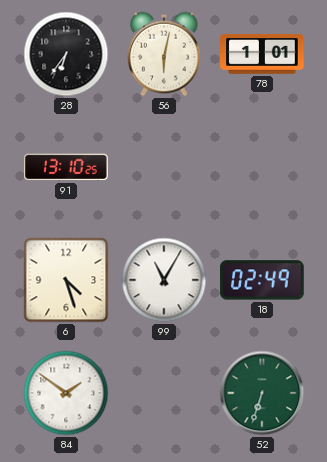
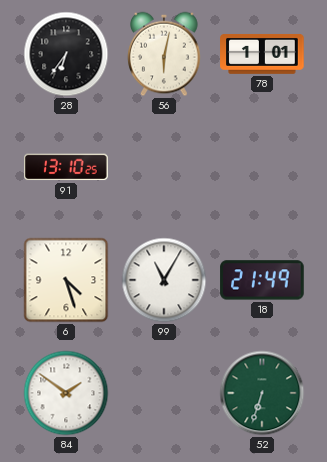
18: 02:49 -> 21:49
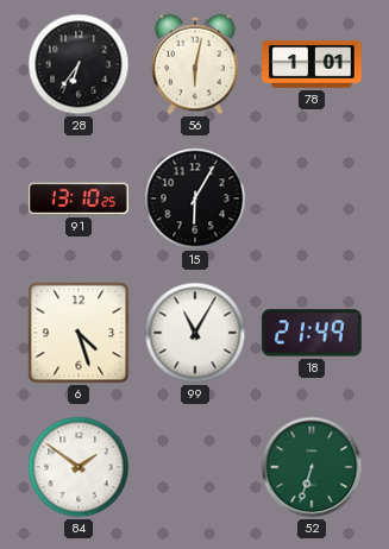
15: none -> 6:05
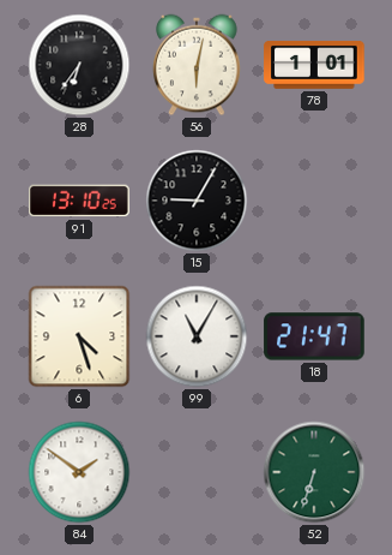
15: 6:05 -> 9:05
18: 21:49 -> 21:47
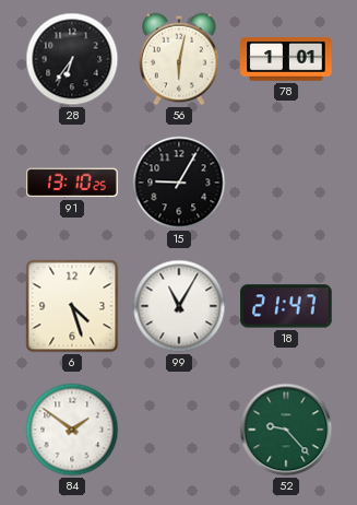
52: 6:33 -> 9:23
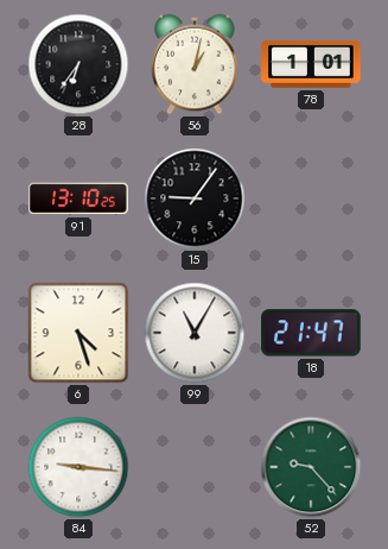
56: 6:02 -> 1:02
15: 9:05 -> 9:06
84: 1:51 -> 9:16
